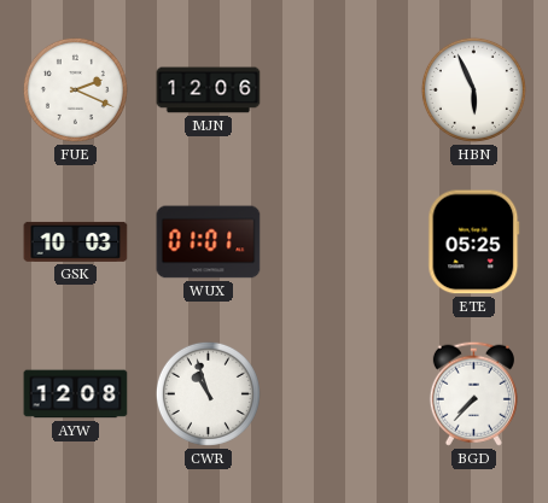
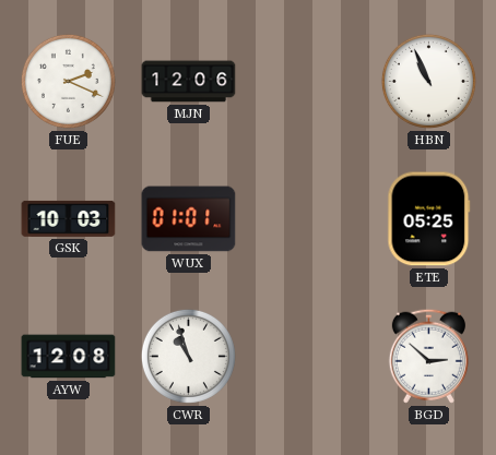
HBN: 5:56 -> 10:56
BGD: 7:37 -> 2:52
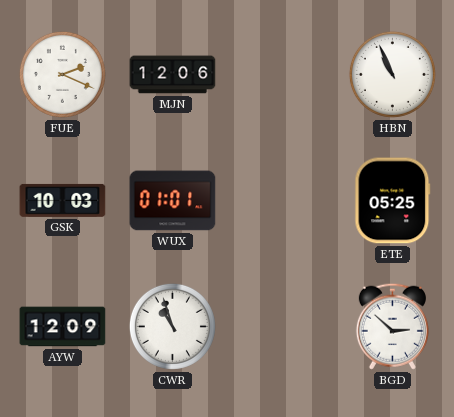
AYW: 12:08 -> 12:09
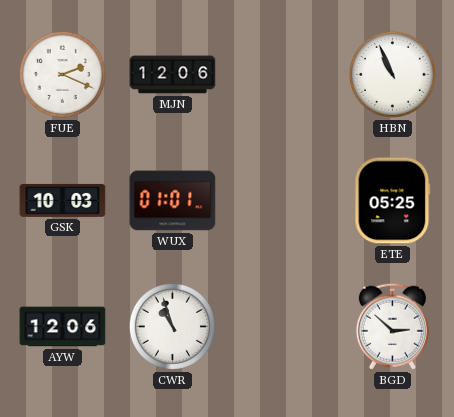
AYW: 12:09 -> 12:06
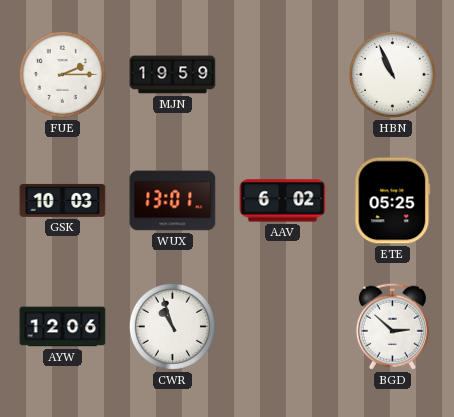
FUE: 2:19 -> 2:15
MJN: 12:06 -> 19:59
WUX: 01:01 -> 13:01
AAV: none -> 6:02
